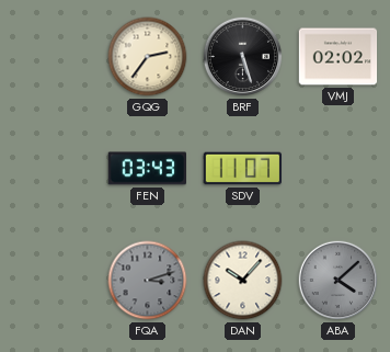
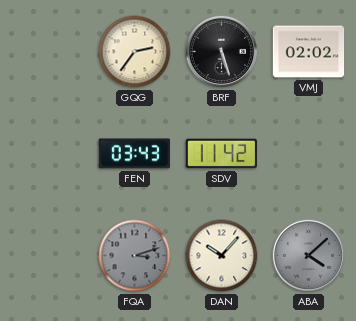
SDV: 11:07 -> 11:42
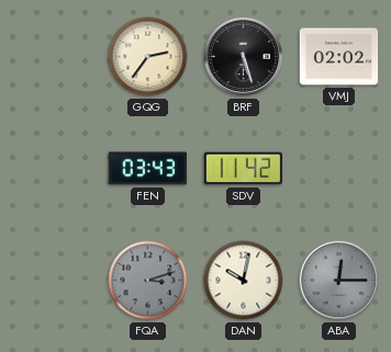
DAN: 10:07 -> 10:02
ABA: 4:08 -> 12:15
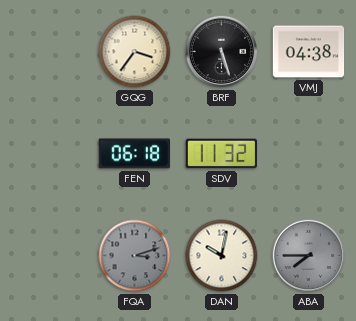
GQG: 2:36 -> 3:36
VMJ: 02:02 -> 04:38
FEN: 03:43 -> 06:18
SDV: 11:42 -> 11:32
ABA: 12:15 -> 7:45
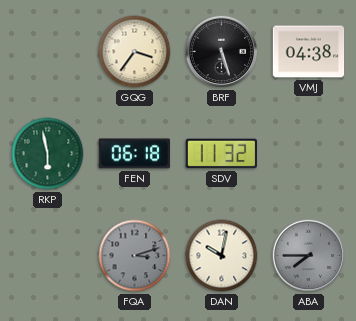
RKP: none -> 5:58
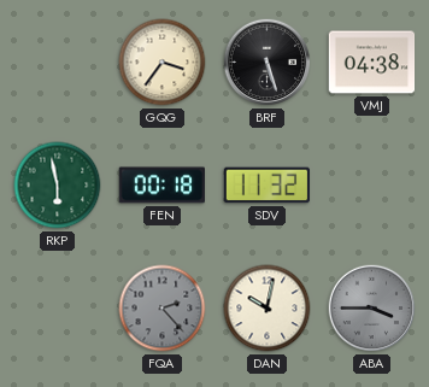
FEN: 06:18 -> 00:18
FQA: 3:12 -> 2:23
ABA: 7:45 -> 3:45
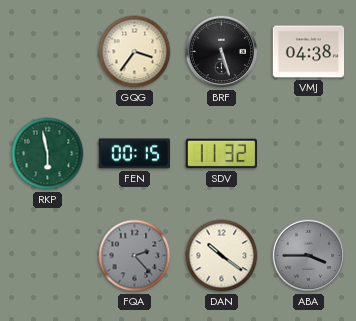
FEN: 00:18 -> 00:15
DAN: 10:02 -> 10:21
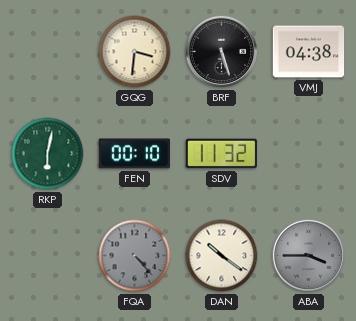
GQG: 3:36 -> 3:31
RKP: 5:58 -> 6:02
FEN: 00:15 -> 00:10
FQA: 2:23 -> 4:23
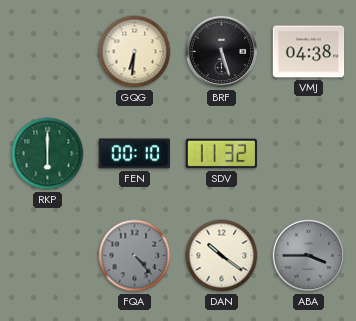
GQG: 3:31 -> 6:31
RKP: 6:02 -> 6:00
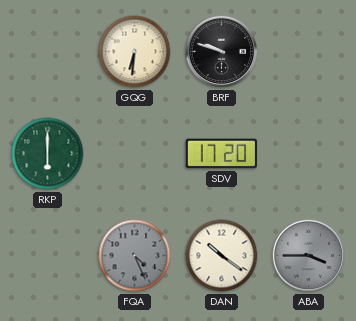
BRF: 5:27 -> 9:48
VMJ: 04:38 -> none
FEN: 00:10 -> none
SDV: 11:32 -> 17:20
FQA: 4:23 -> 4:26
